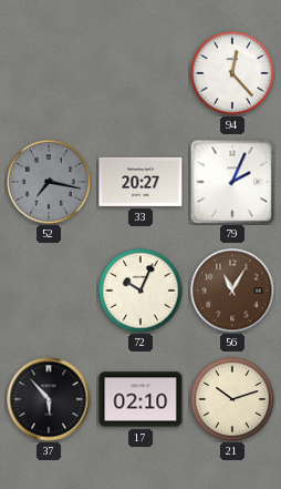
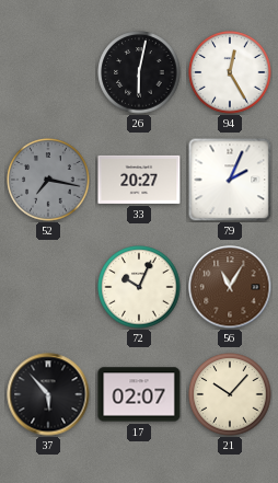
26: none -> 6:02
94: 12:23 -> 12:25
17: 02:10 -> 02:07
21: 10:12 -> 10:07
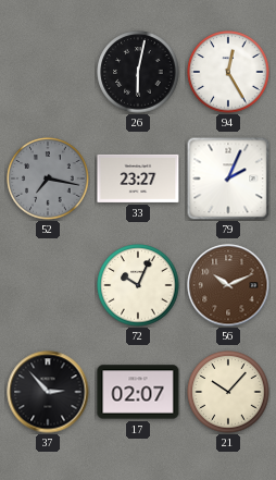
33: 20:27 -> 23:27
56: 11:05 -> 10:11
37: 5:53 -> 2:53
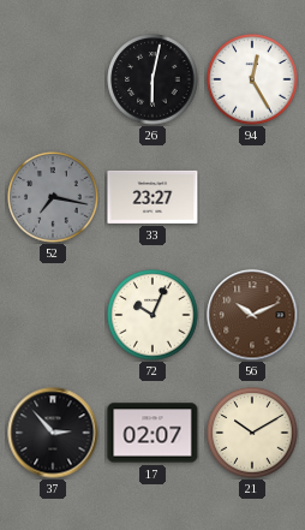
79: 2:04 -> none
21: 10:07 -> 10:10
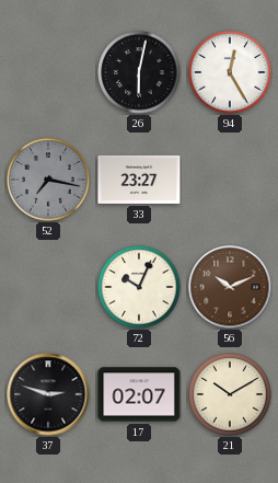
37: 2:53 -> 2:48
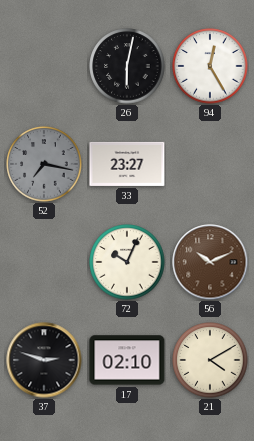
17: 02:07 -> 02:10
21: 10:10 -> 4:10
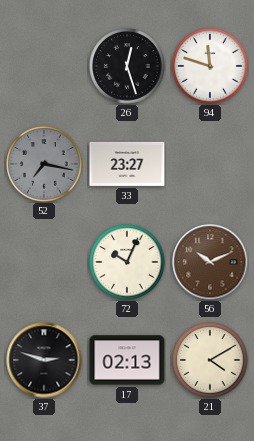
26: 6:02 -> 12:27
94: 12:25 -> 11:48
17: 02:10 -> 02:13
